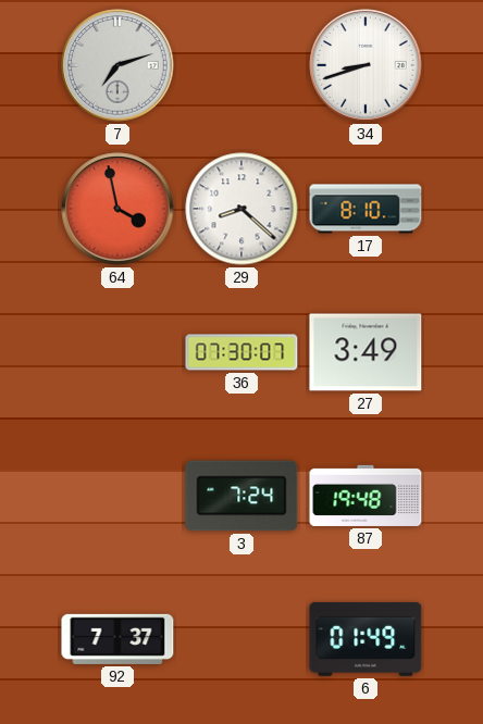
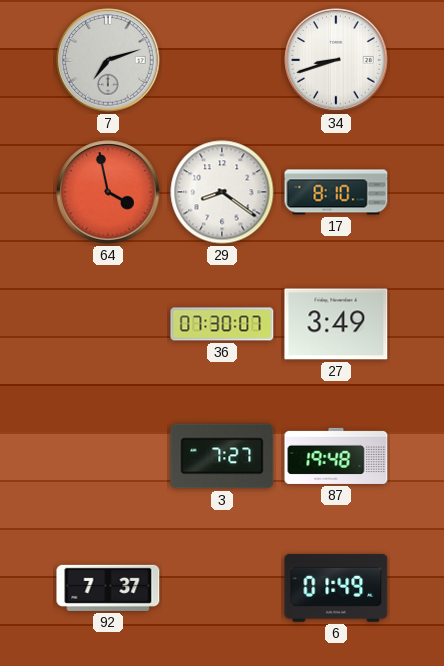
29: 8:22 -> 8:21
3: 7:24 -> 7:27
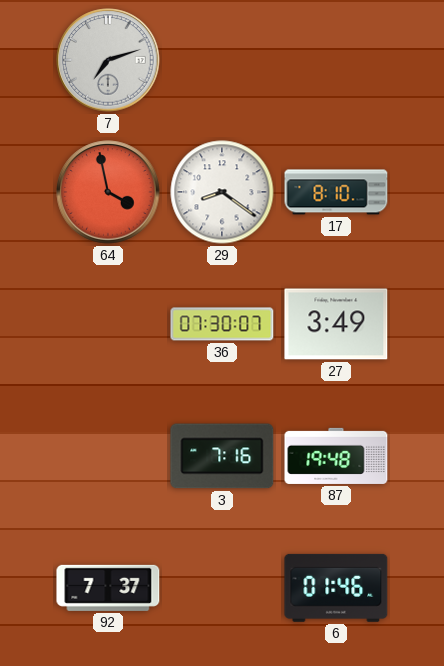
34: 8:42 -> none
3: 7:27 -> 7:16
6: 01:49 -> 01:46
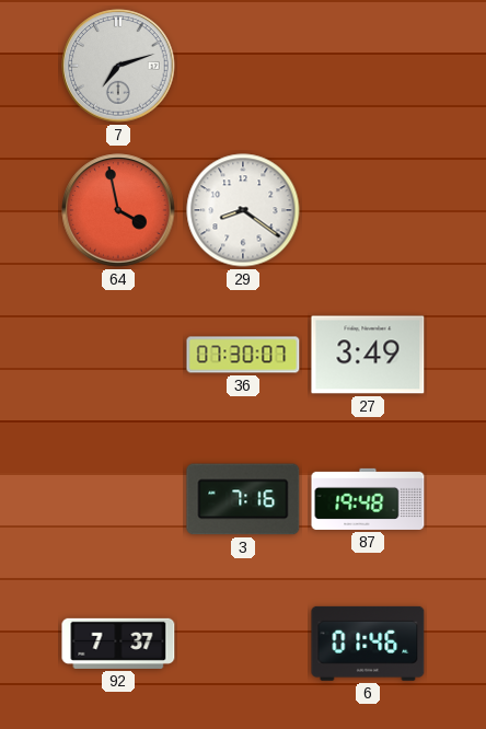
17: 8:10 -> none
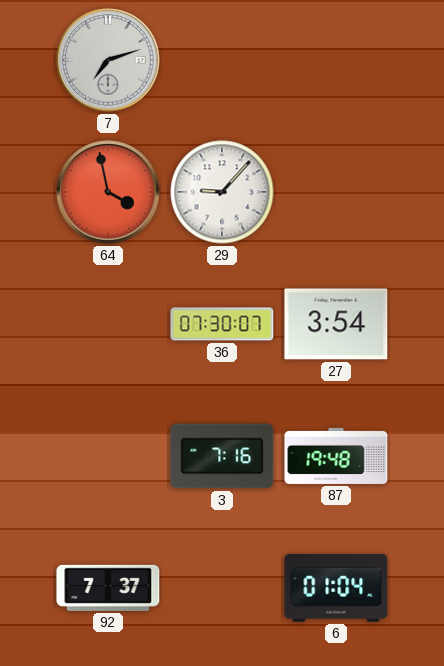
29: 8:21 -> 9:07
27: 3:49 -> 3:54
6: 01:46 -> 01:04
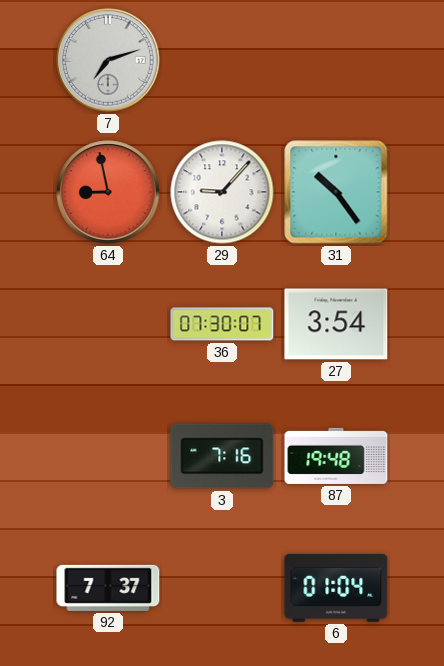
64: 3:58 -> 8:58
31: none -> 10:24
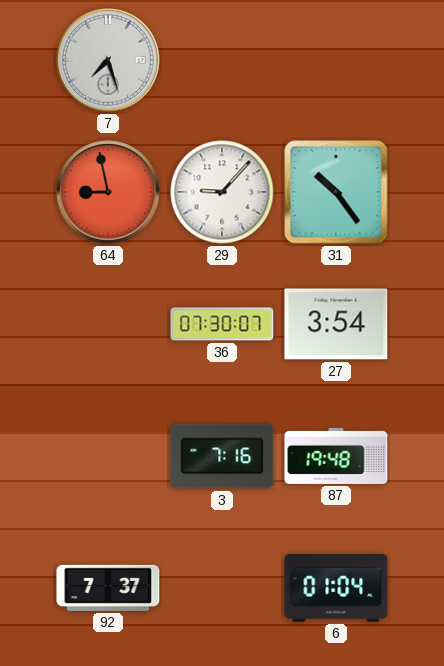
7: 7:12 -> 7:27
